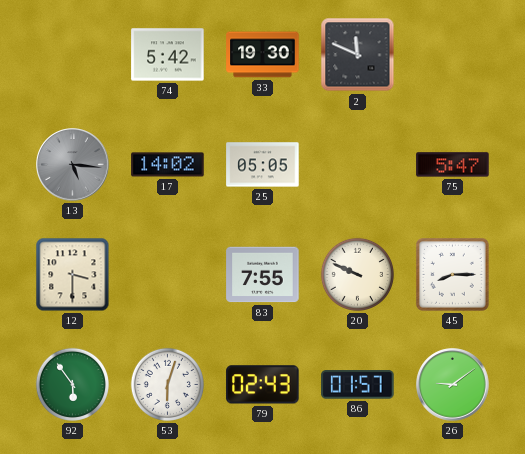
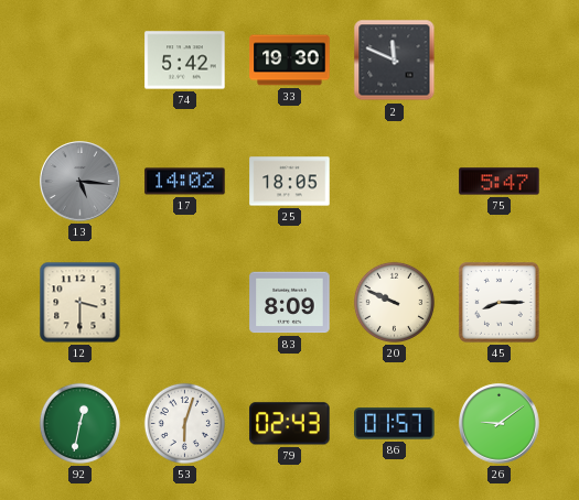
25: 05:05 -> 18:05
83: 7:55 -> 8:09
92: 5:54 -> 12:32
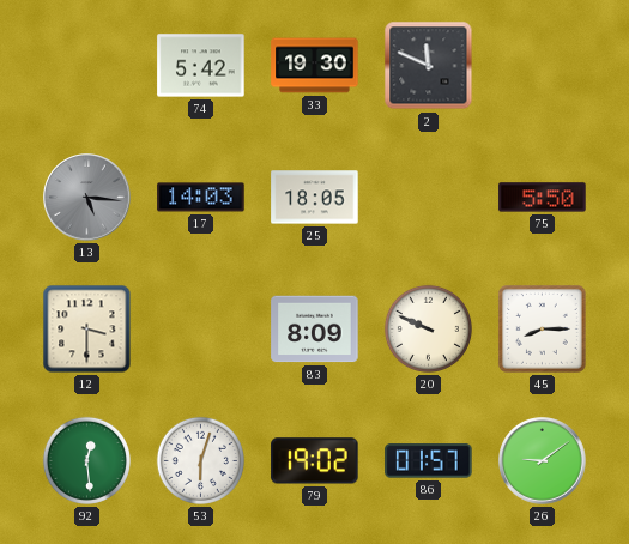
17: 14:02 -> 14:03
75: 5:47 -> 5:50
92: 12:32 -> 12:29
79: 02:43 -> 19:02
